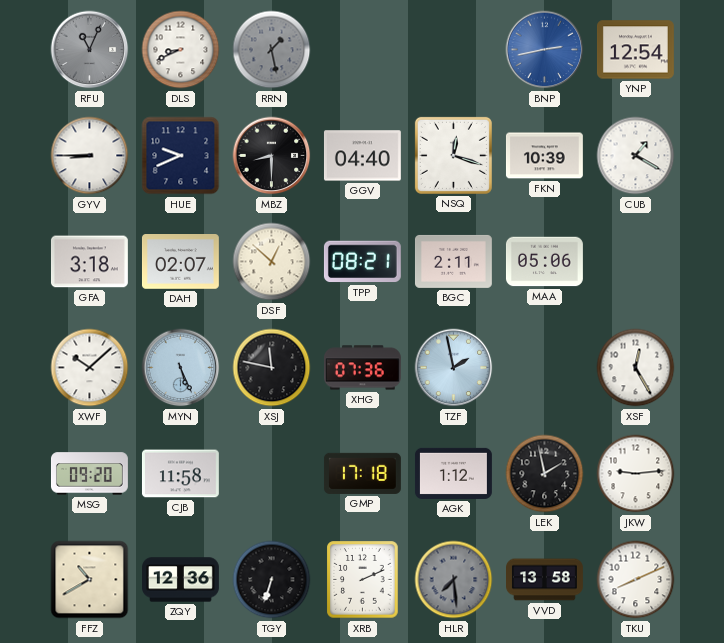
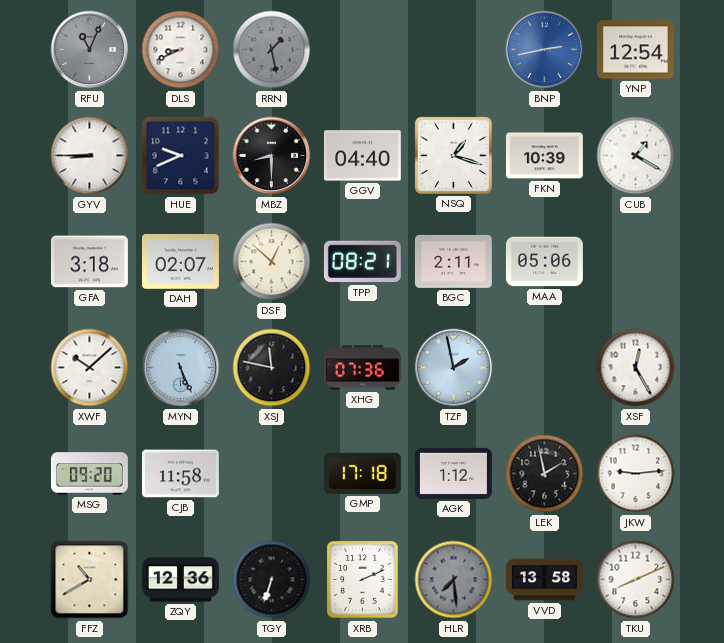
NSQ: 12:18 -> 1:18
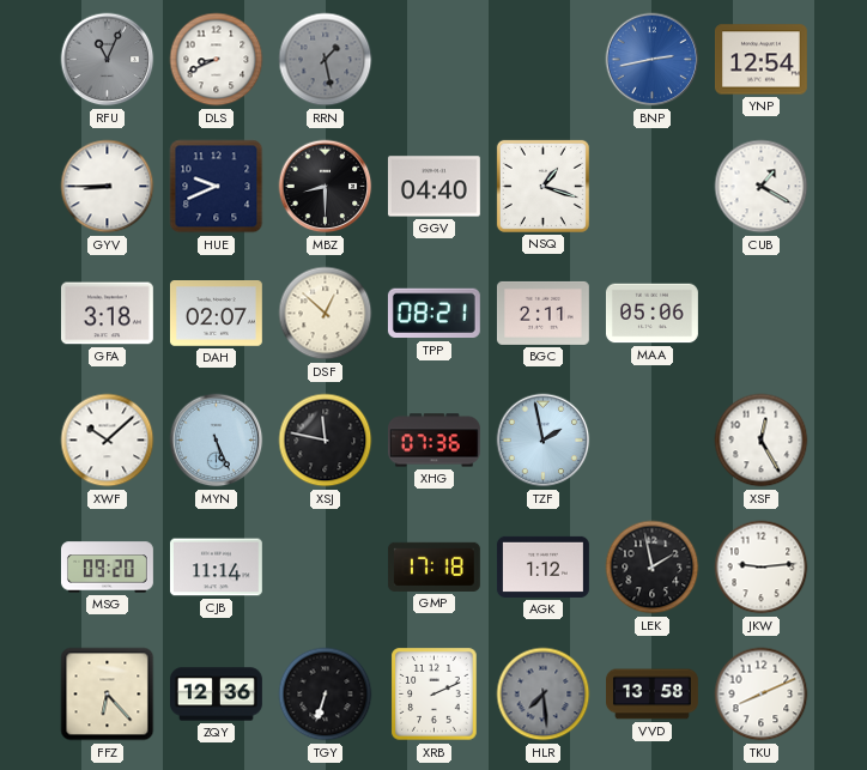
FKN: 10:39 -> none
CJB: 11:58 -> 11:14
FFZ: 10:40 -> 6:23
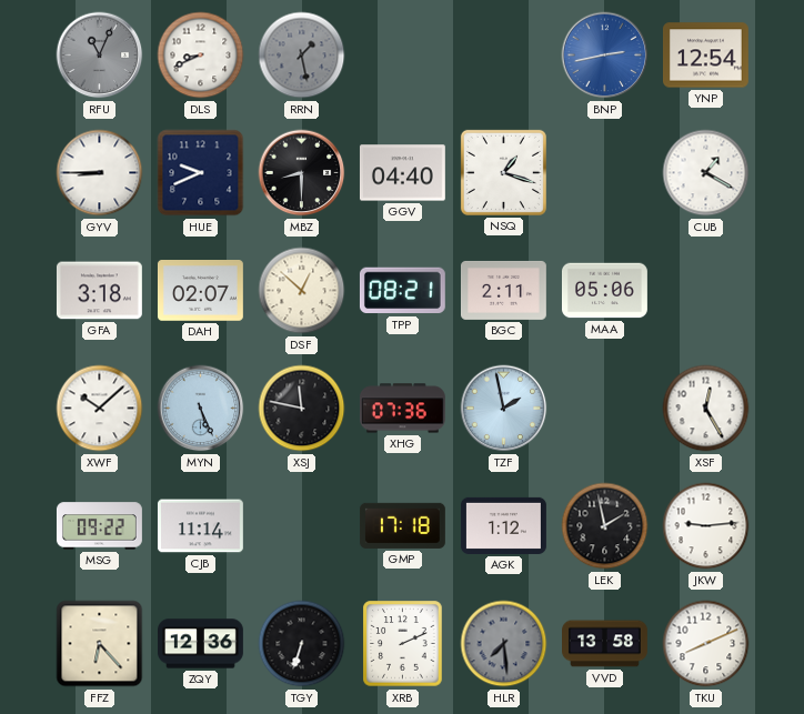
MSG: 09:20 -> 09:22
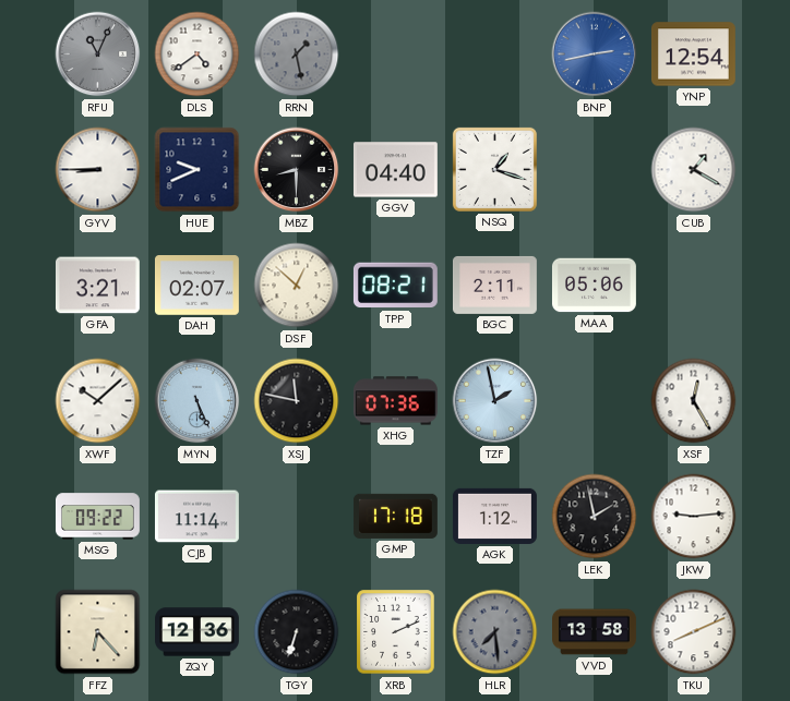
DLS: 8:41 -> 4:39
GFA: 3:18 -> 3:21
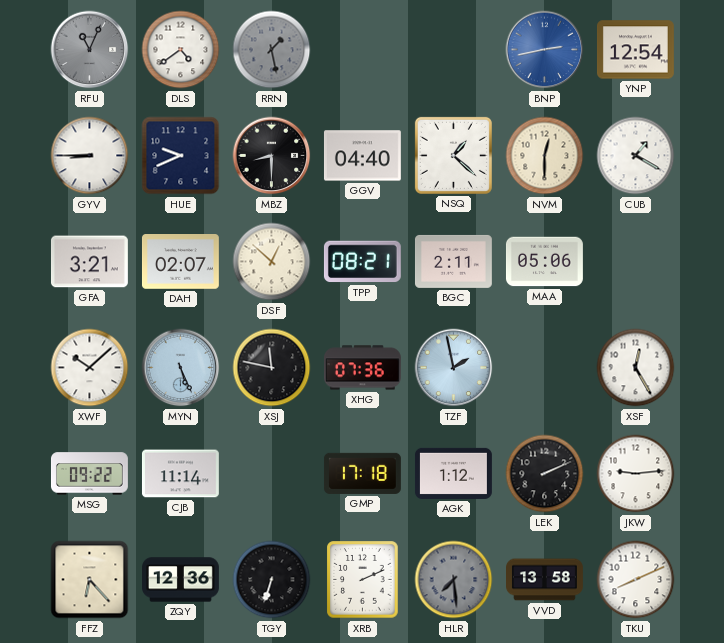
NSQ: 1:18 -> 1:22
NVM: none -> 12:30
LEK: 1:58 -> 2:11
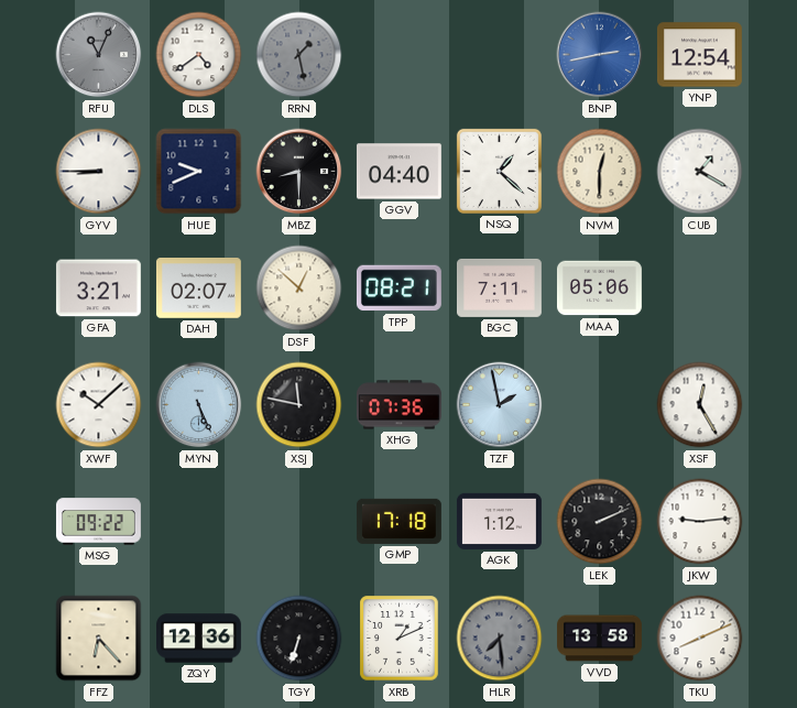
BGC: 2:11 -> 7:11
CJB: 11:14 -> none
XRB: 2:11 -> 1:11
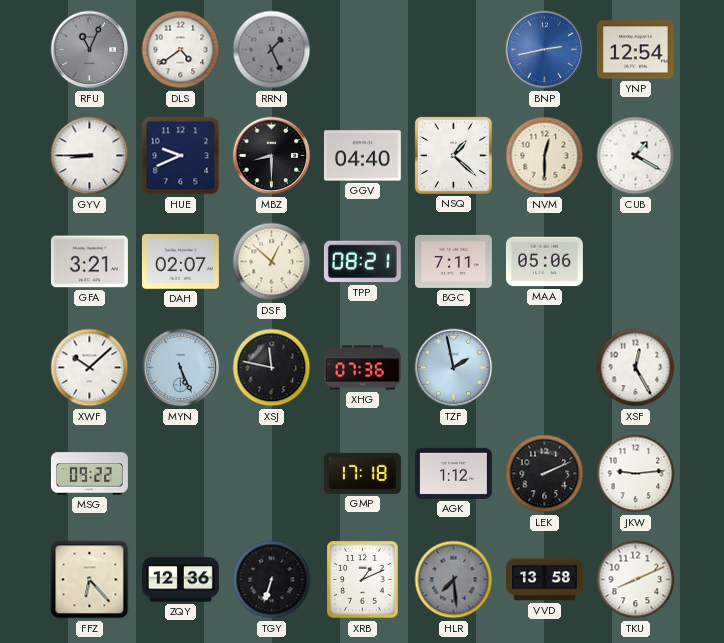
RRN: 1:28 -> 1:26
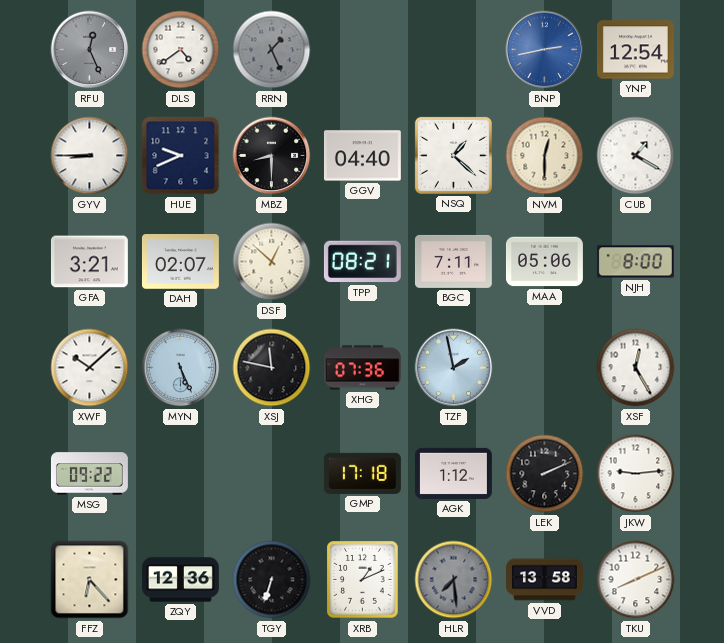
RFU: 11:04 -> 12:26
NJH: none -> 8:00
